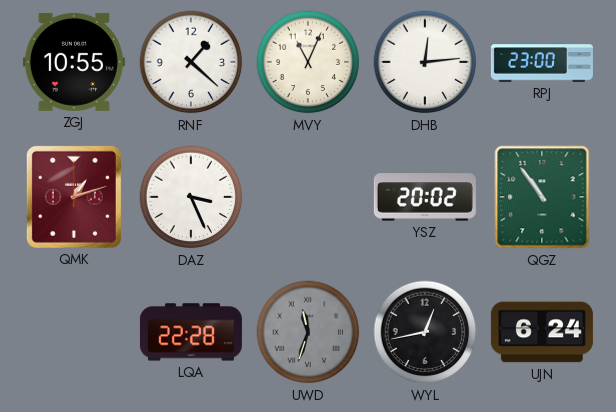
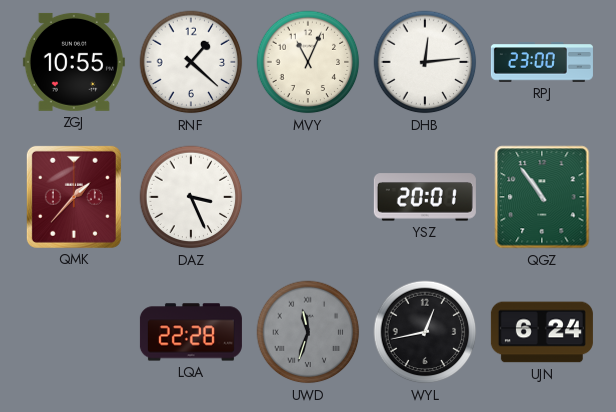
QMK: 1:12 -> 1:37
YSZ: 20:02 -> 20:01
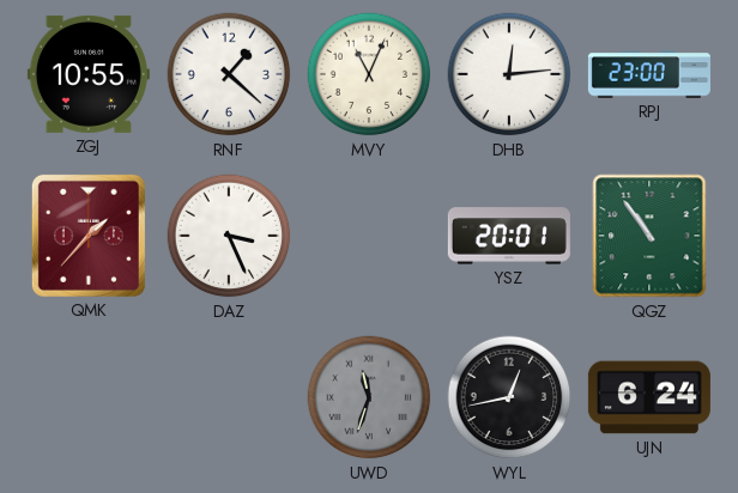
LQA: 22:28 -> none
